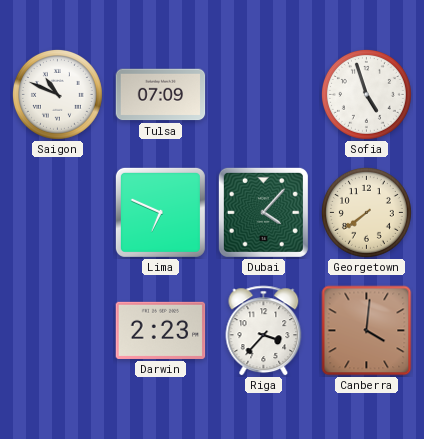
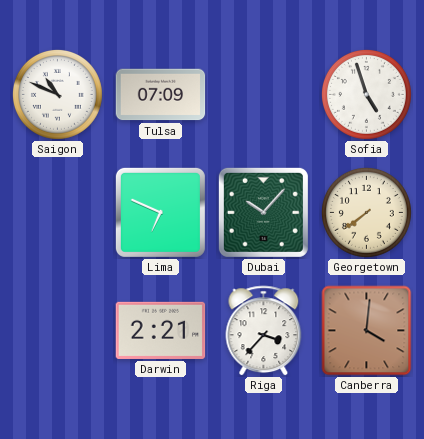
Dubai: 4:07 -> 10:07
Darwin: 2:23 -> 2:21
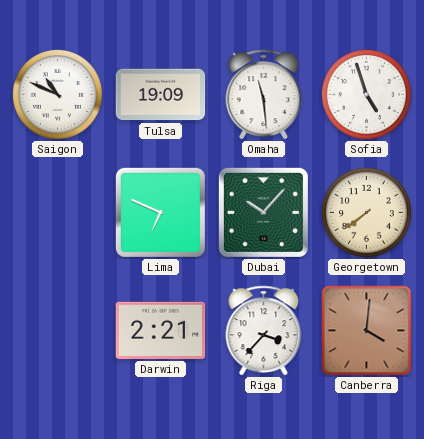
Tulsa: 07:09 -> 19:09
Omaha: none -> 11:29
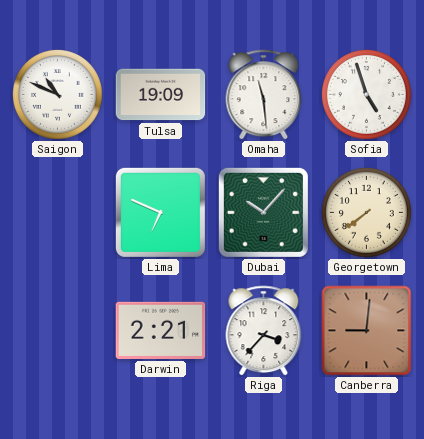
Canberra: 4:01 -> 9:01
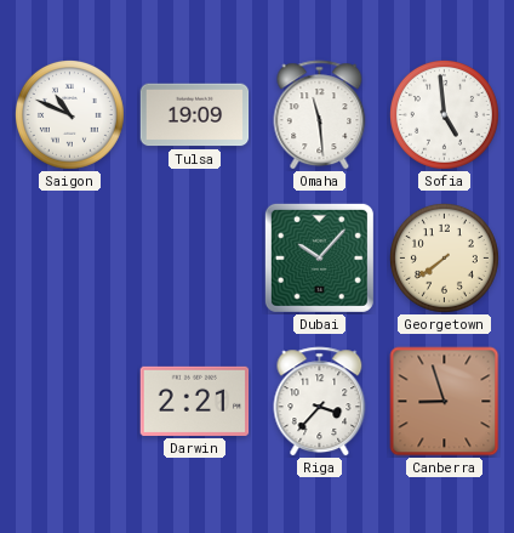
Sofia: 4:57 -> 4:59
Lima: 6:49 -> none
Canberra: 9:01 -> 8:57
